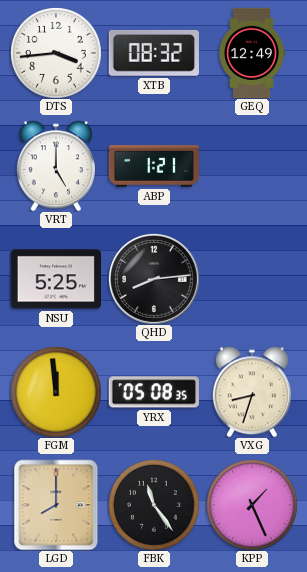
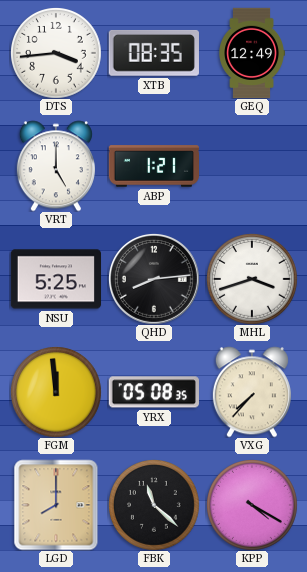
XTB: 08:32 -> 08:35
MHL: none -> 3:42
VXG: 8:33 -> 7:37
FBK: 11:24 -> 11:22
KPP: 1:26 -> 4:20
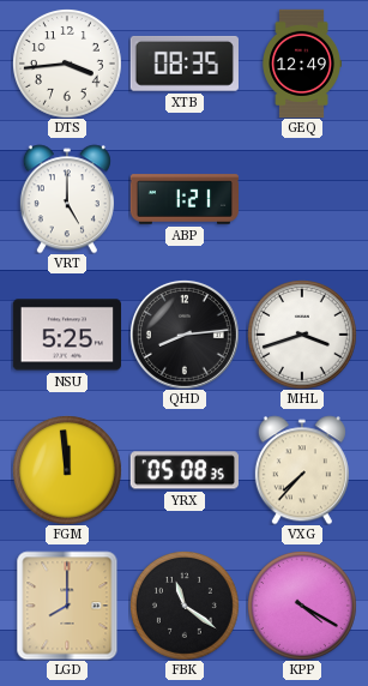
FBK: 11:22 -> 11:21
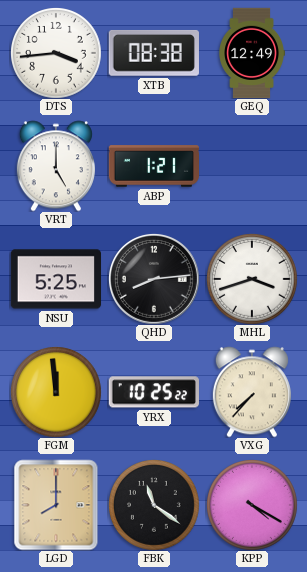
XTB: 08:35 -> 08:38
YRX: 05:08 -> 10:25
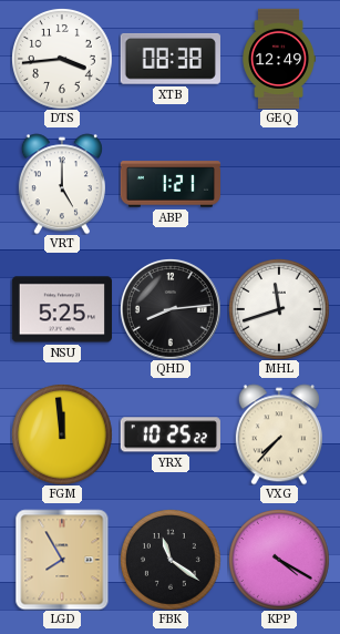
MHL: 3:42 -> 11:42
LGD: 8:00 -> 7:55
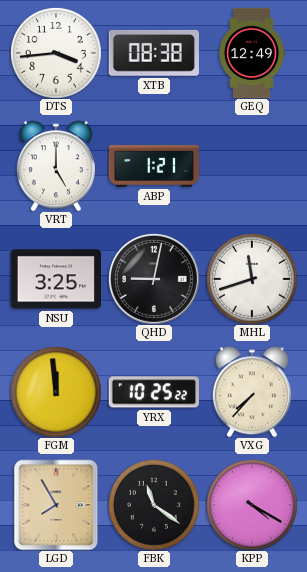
NSU: 5:25 -> 3:25
QHD: 8:14 -> 9:02
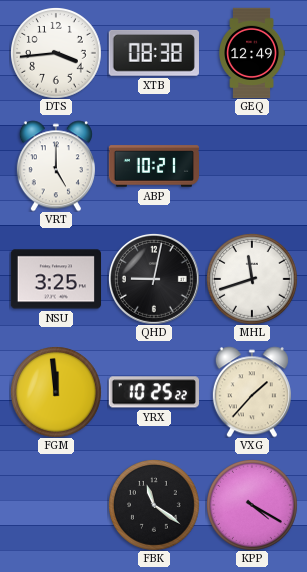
ABP: 1:21 -> 10:21
VXG: 7:37 -> 1:37
LGD: 7:55 -> none
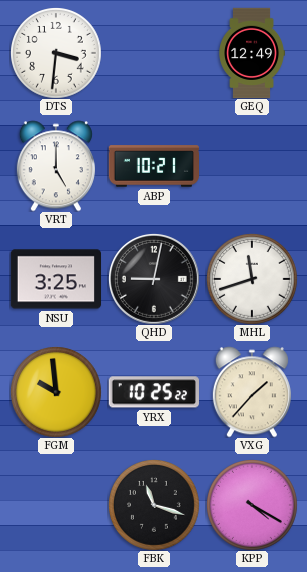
DTS: 3:44 -> 3:31
XTB: 08:38 -> none
FGM: 11:59 -> 9:59
FBK: 11:21 -> 11:18
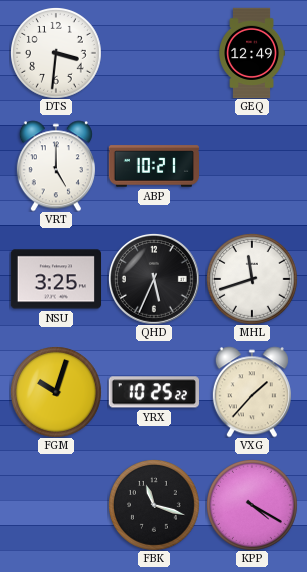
QHD: 9:02 -> 5:34
FGM: 9:59 -> 10:03
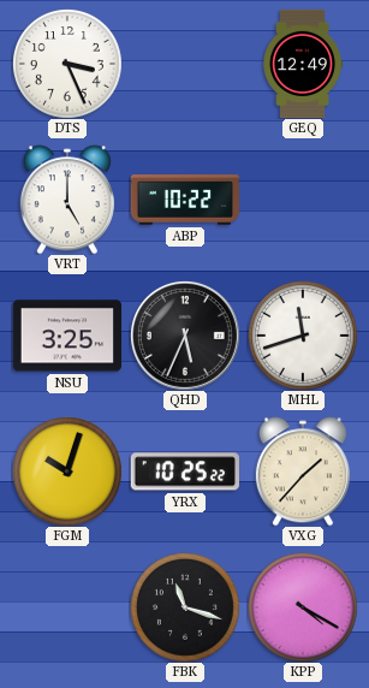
DTS: 3:31 -> 3:26
ABP: 10:21 -> 10:22
